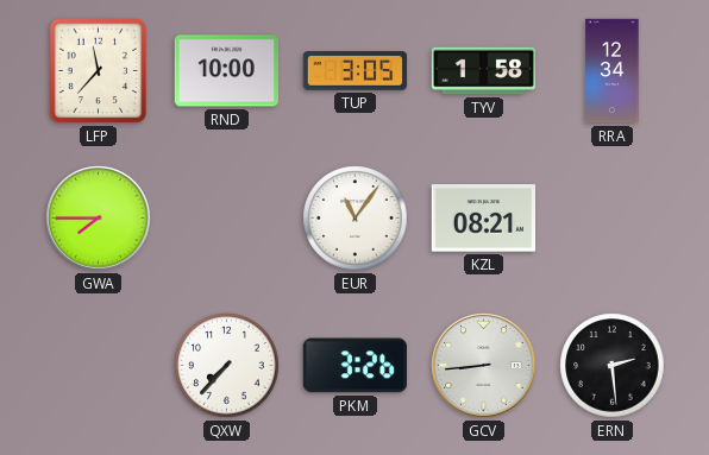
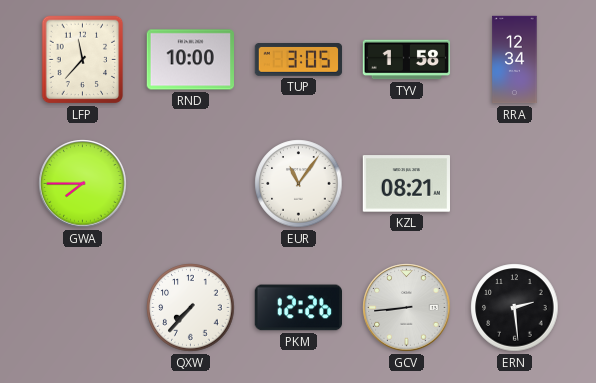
PKM: 3:26 -> 12:26
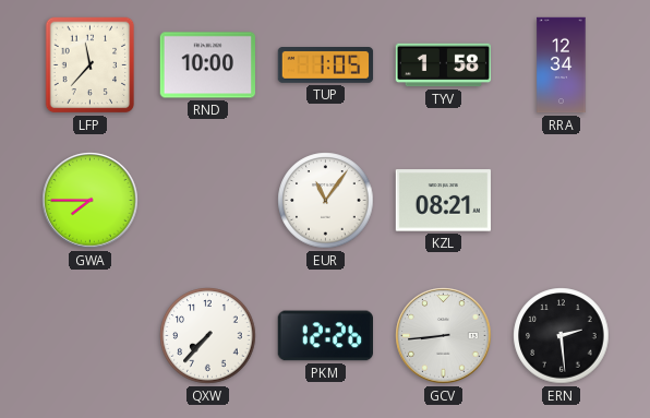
TUP: 3:05 -> 1:05
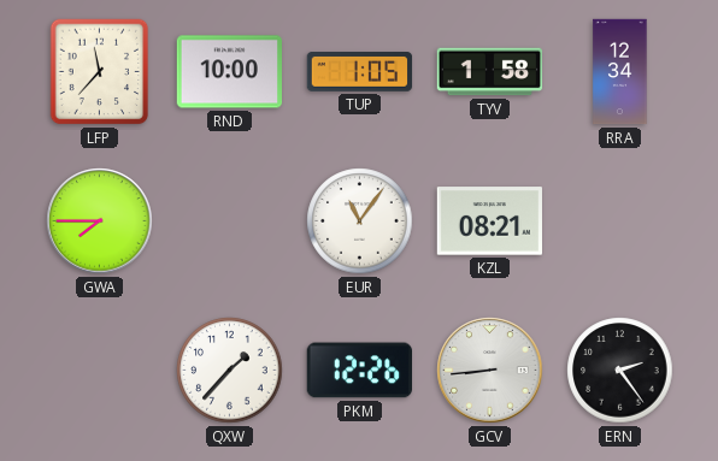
QXW: 7:37 -> 1:37
ERN: 2:29 -> 2:24
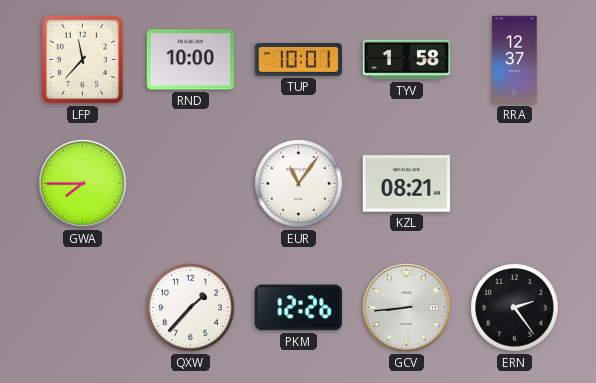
TUP: 1:05 -> 10:01
RRA: 12:34 -> 12:37
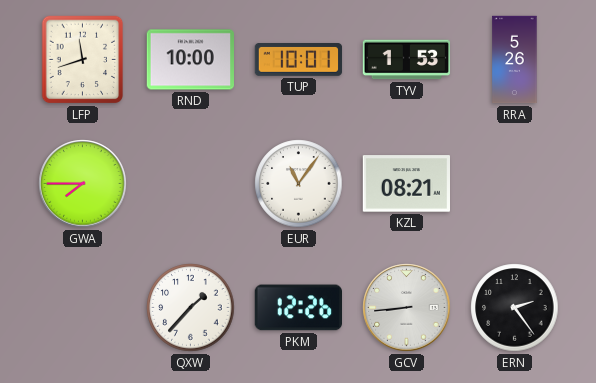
LFP: 11:37 -> 11:42
TYV: 1:58 -> 1:53
RRA: 12:37 -> 5:26
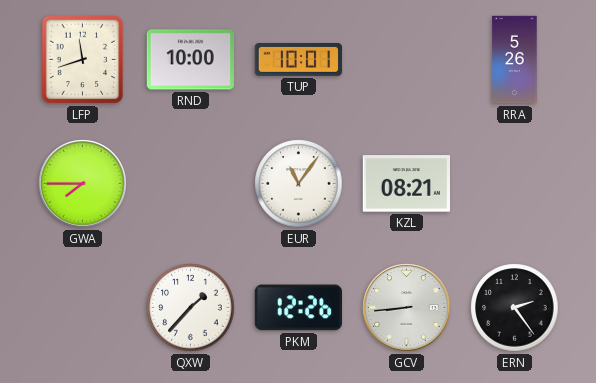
TYV: 1:53 -> none
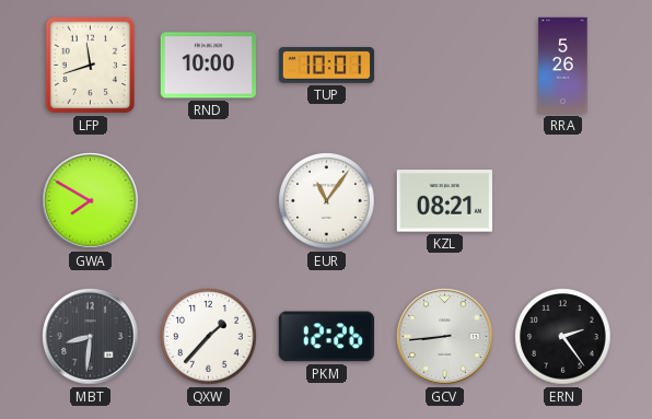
GWA: 7:45 -> 7:50
MBT: none -> 8:31
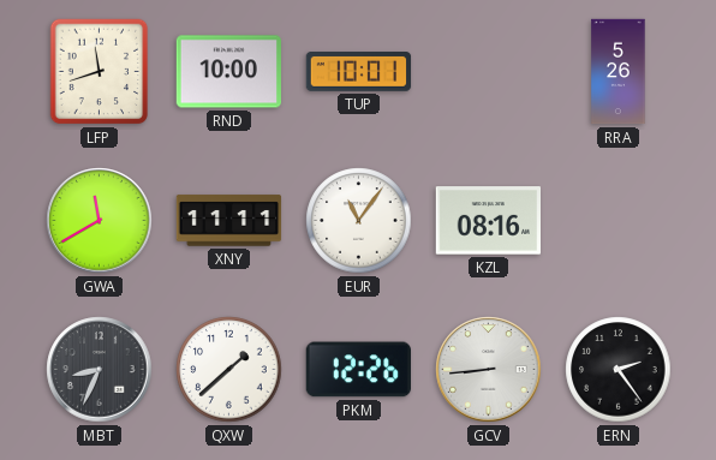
GWA: 7:50 -> 11:40
XNY: none -> 11:11
KZL: 08:21 -> 08:16
MBT: 8:31 -> 8:34
QXW: 1:37 -> 1:38
